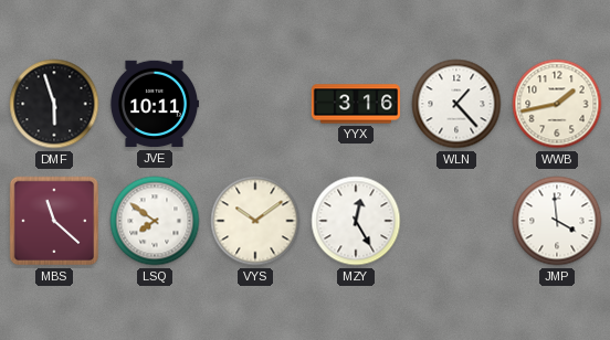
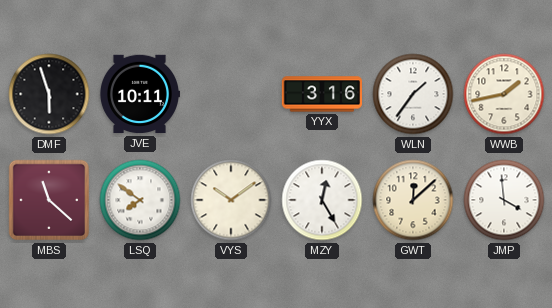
WLN: 1:23 -> 1:36
GWT: none -> 12:08
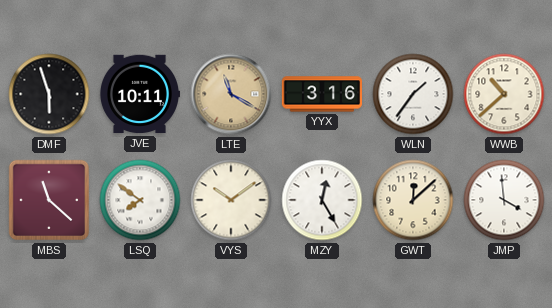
LTE: none -> 11:20
WWB: 1:43 -> 10:38
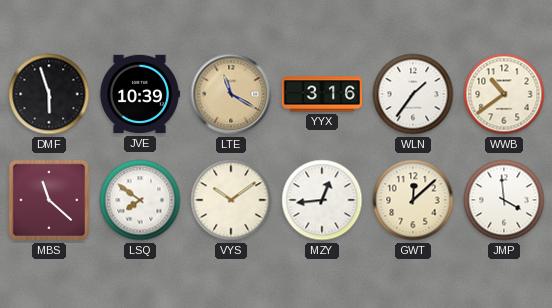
JVE: 10:11 -> 10:39
WWB: 10:38 -> 10:39
MZY: 12:25 -> 12:44
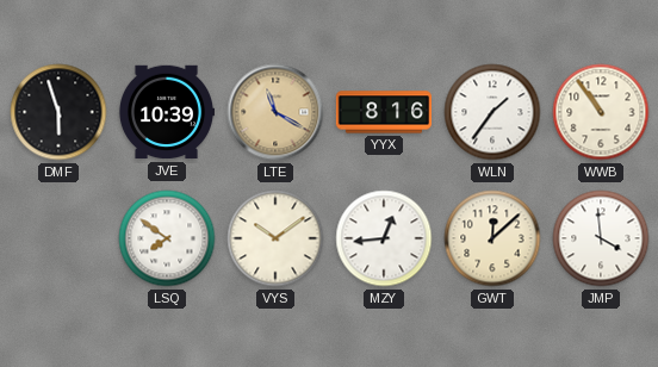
YYX: 3:16 -> 8:16
WWB: 10:39 -> 10:54
MBS: 11:22 -> none
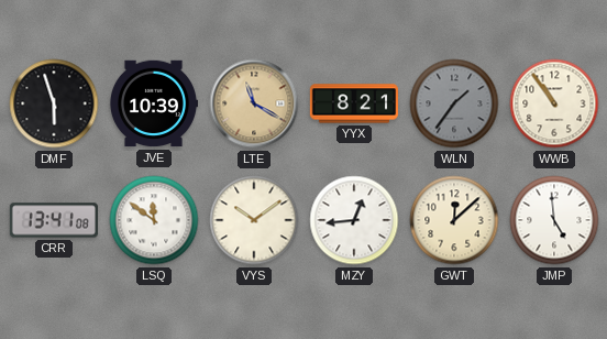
YYX: 8:16 -> 8:21
WLN dial: white -> grey
CRR: none -> 13:41
LSQ: 7:51 -> 11:51
JMP: 3:59 -> 4:59
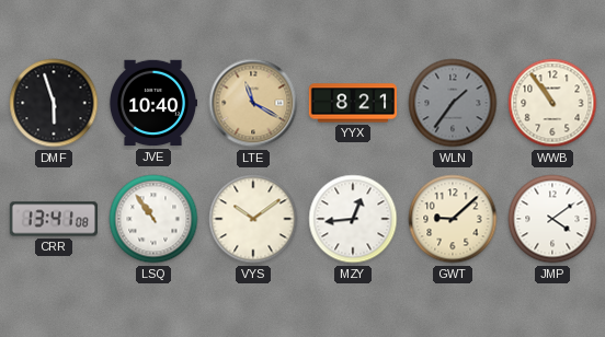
JVE: 10:39 -> 10:40
LSQ: 11:51 -> 10:54
GWT: 12:08 -> 9:08
JMP: 4:59 -> 4:09
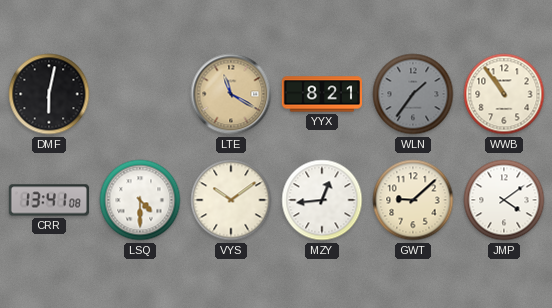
DMF: 5:57 -> 6:02
JVE: 10:40 -> none
LSQ: 10:54 -> 4:30
